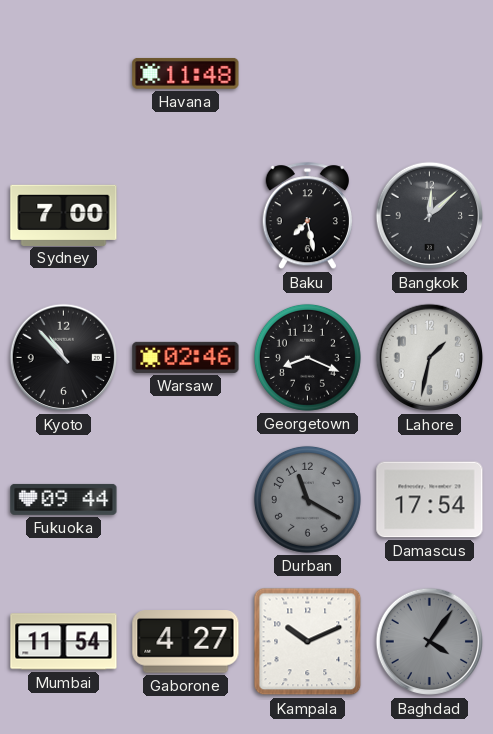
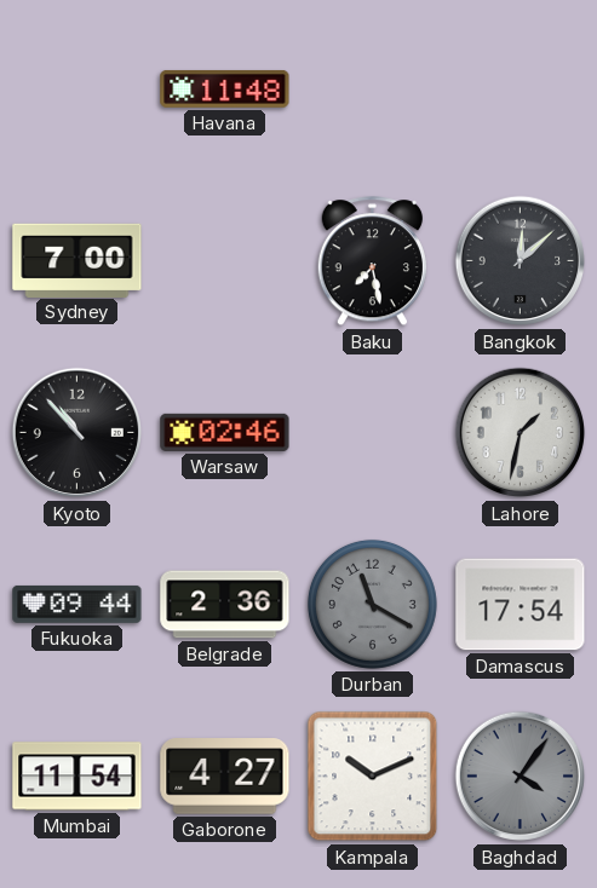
Georgetown: 8:19 -> none
Belgrade: none -> 2:36
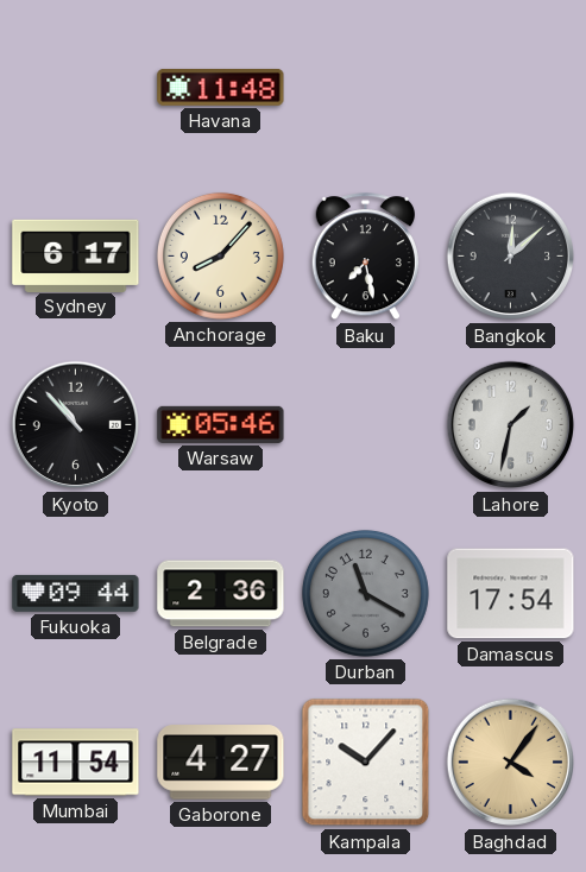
Sydney: 7:00 -> 6:17
Anchorage: none -> 8:07
Warsaw: 02:46 -> 05:46
Kampala: 10:11 -> 10:07
Baghdad dial: grey -> champagne
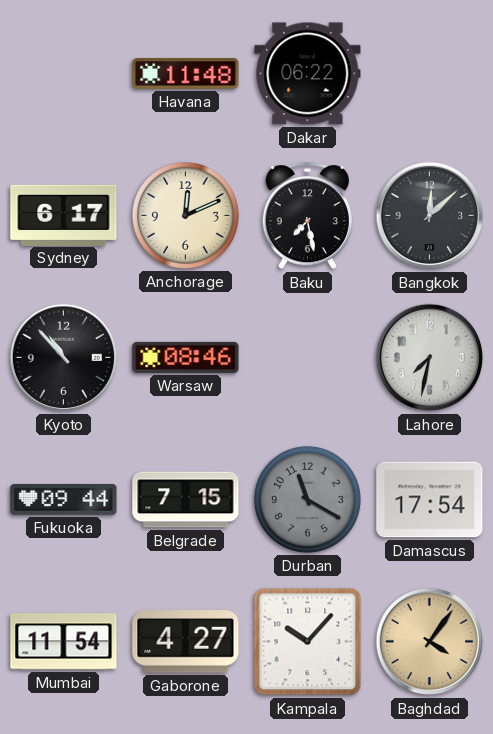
Dakar: none -> 06:22
Anchorage: 8:07 -> 12:11
Warsaw: 05:46 -> 08:46
Lahore: 1:32 -> 7:32
Belgrade: 2:36 -> 7:15
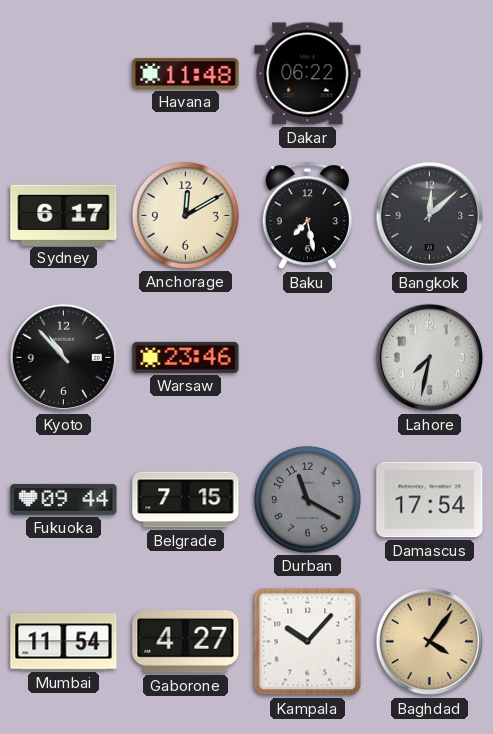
Anchorage: 12:11 -> 12:10
Warsaw: 08:46 -> 23:46
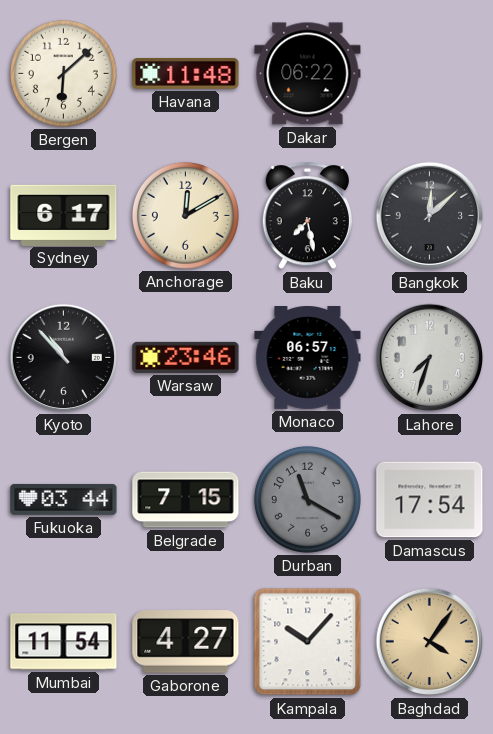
Bergen: none -> 6:08
Monaco: none -> 06:57
Lahore: 7:32 -> 7:33
Fukuoka: 09:44 -> 03:44
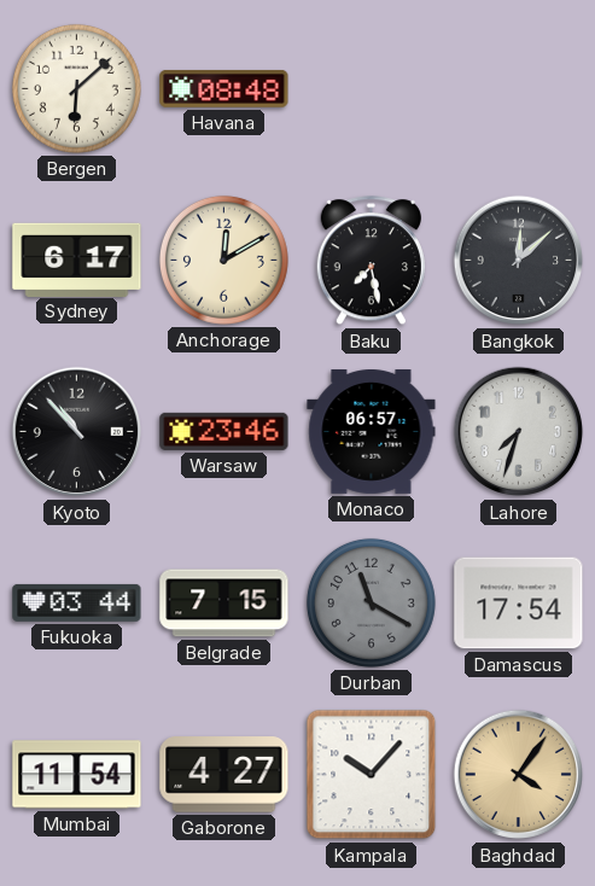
Havana: 11:48 -> 08:48
Dakar: 06:22 -> none
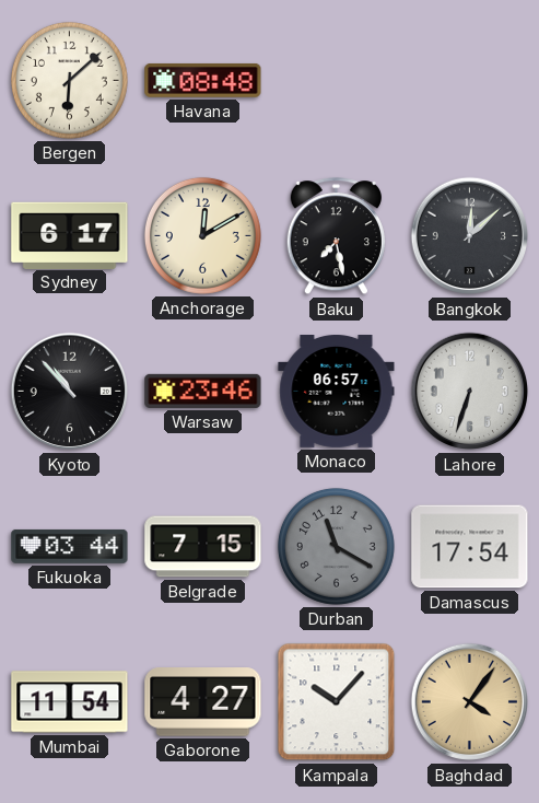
Lahore: 7:33 -> 6:33
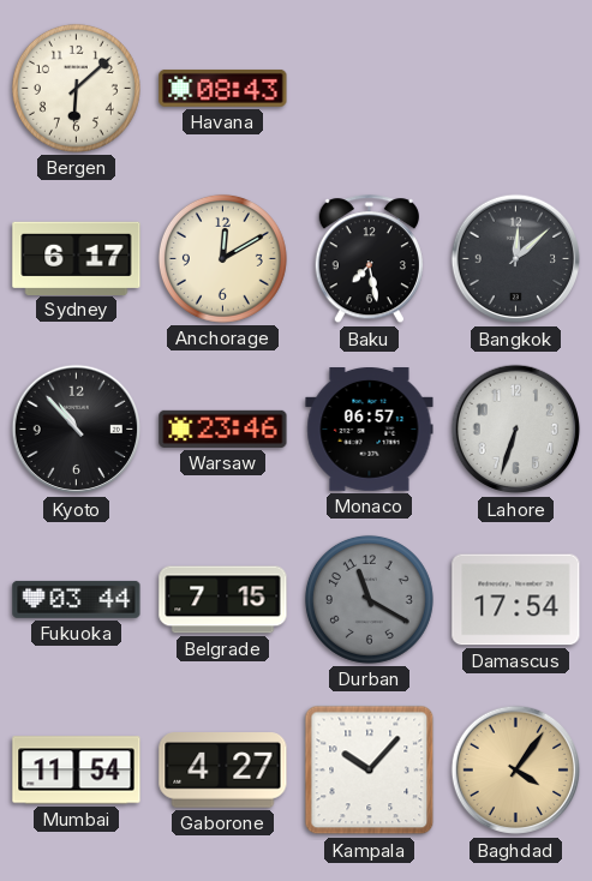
Havana: 08:48 -> 08:43
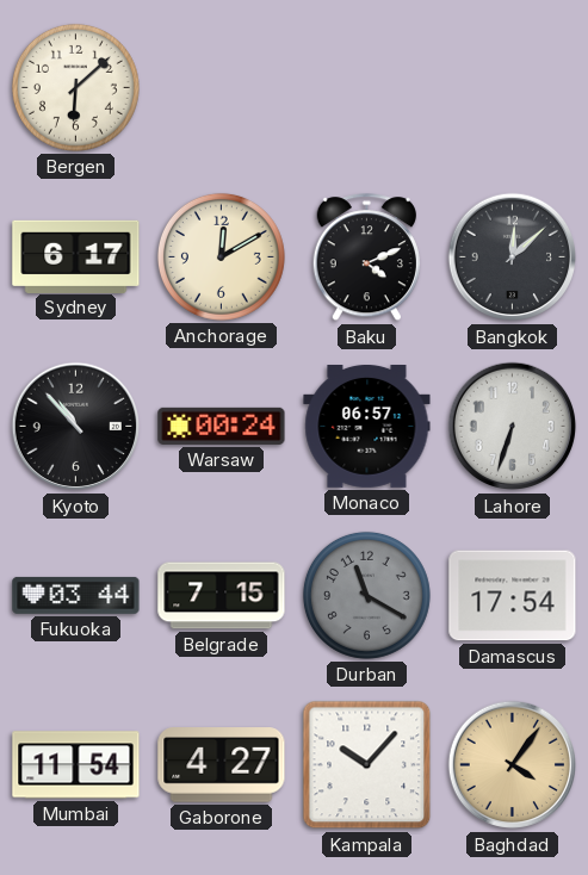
Havana: 08:43 -> none
Baku: 7:28 -> 4:11
Warsaw: 23:46 -> 00:24
